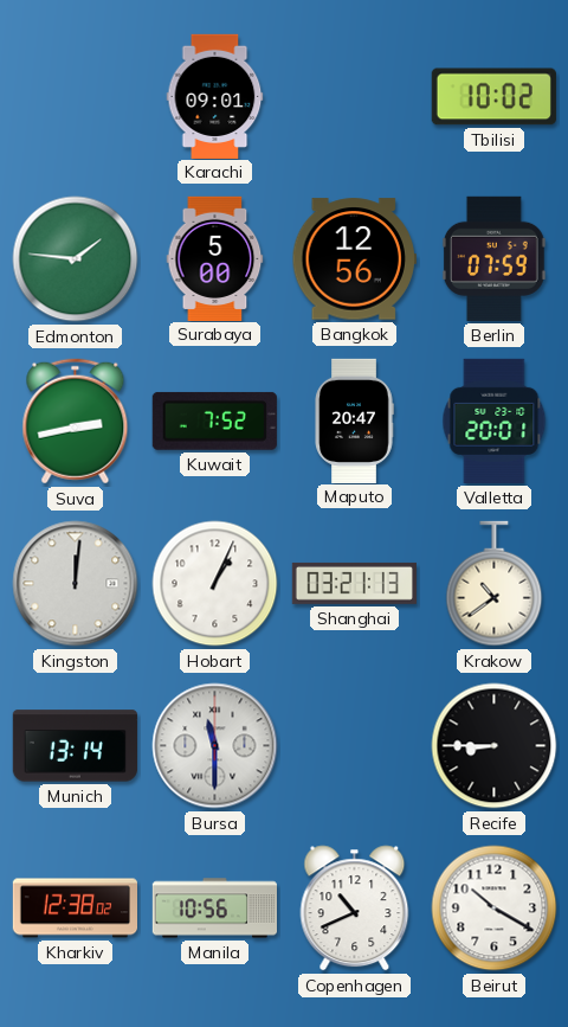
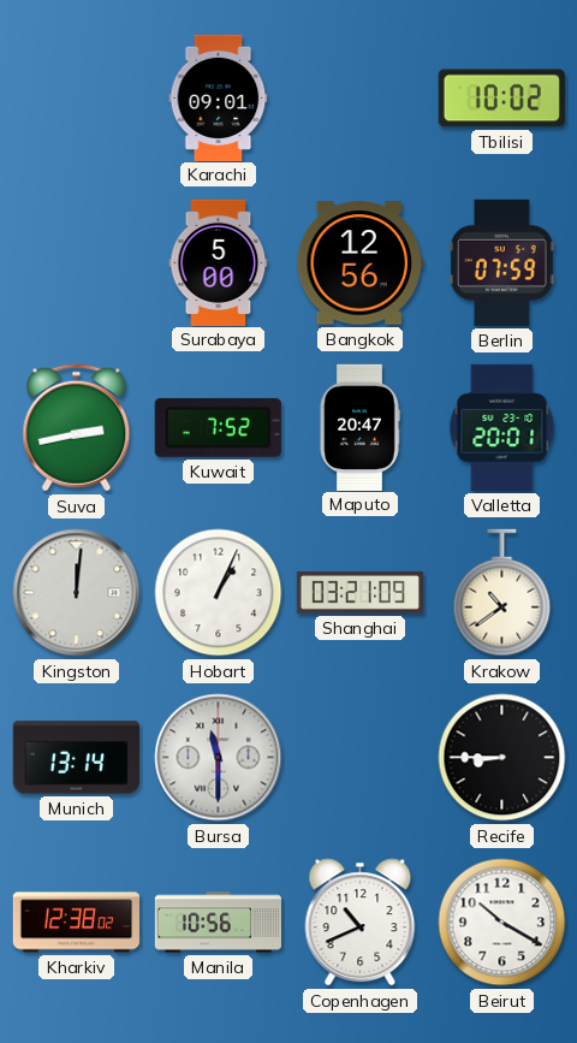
Edmonton: 1:46 -> none
Shanghai: 03:21:13 -> 03:21:09
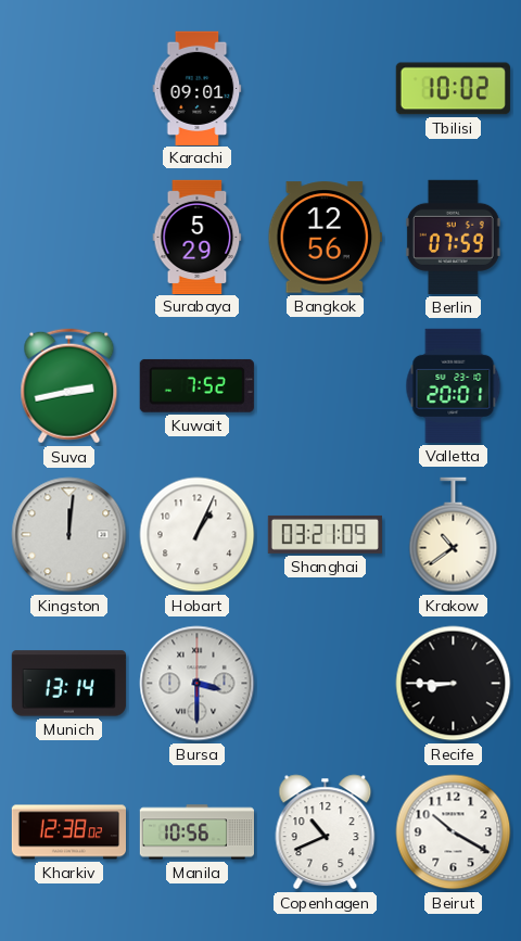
Surabaya: 5:00 -> 5:29
Maputo: 20:47 -> none
Bursa: 11:30 -> 3:30
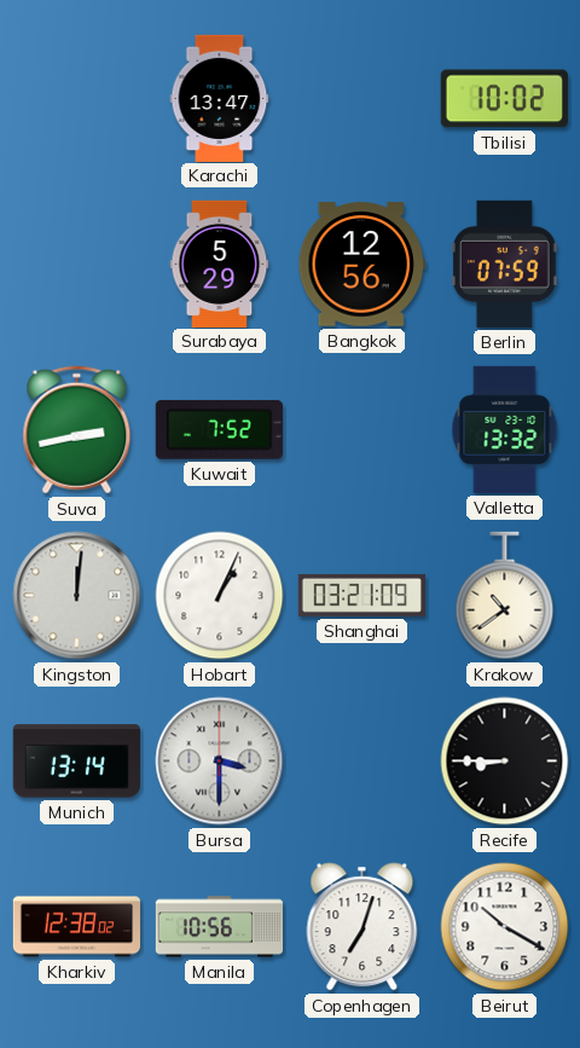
Karachi: 09:01 -> 13:47
Valletta: 20:01 -> 13:32
Copenhagen: 10:41 -> 7:03
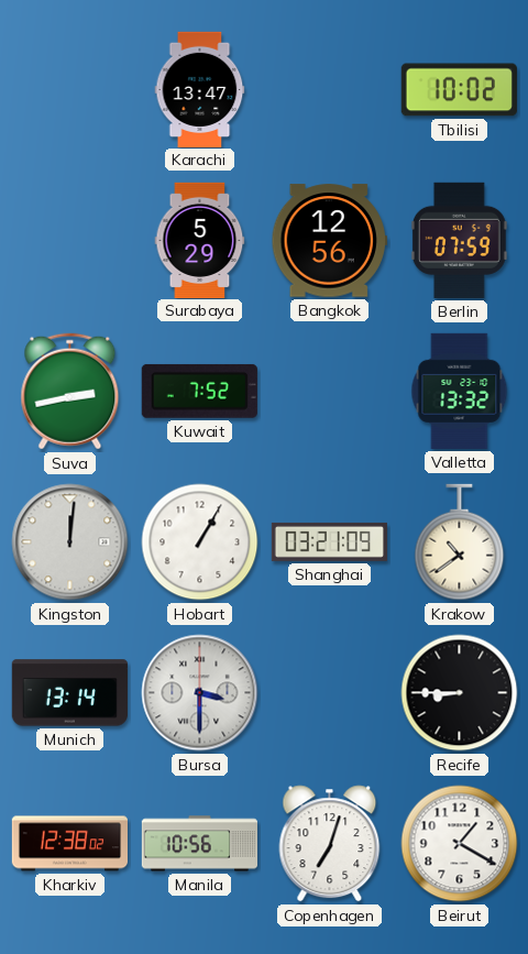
Hobart: 1:04 -> 1:05
Beirut: 10:20 -> 1:20
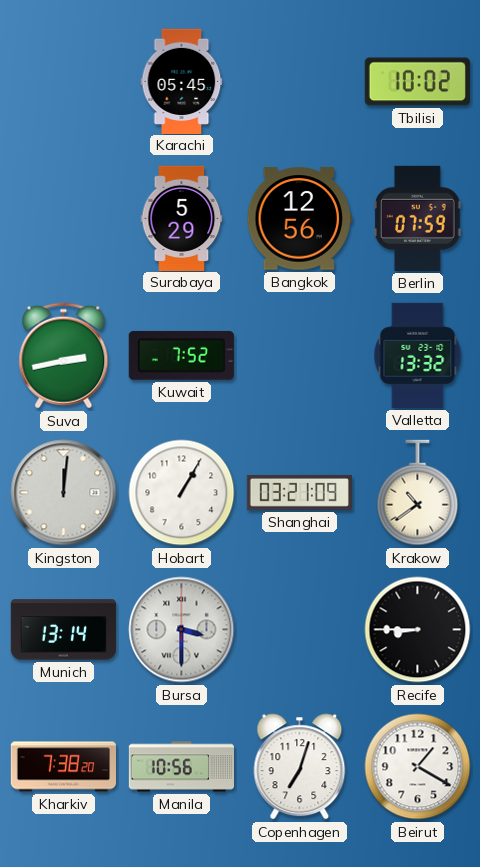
Karachi: 13:47 -> 05:45
Kharkiv: 12:38 -> 7:38
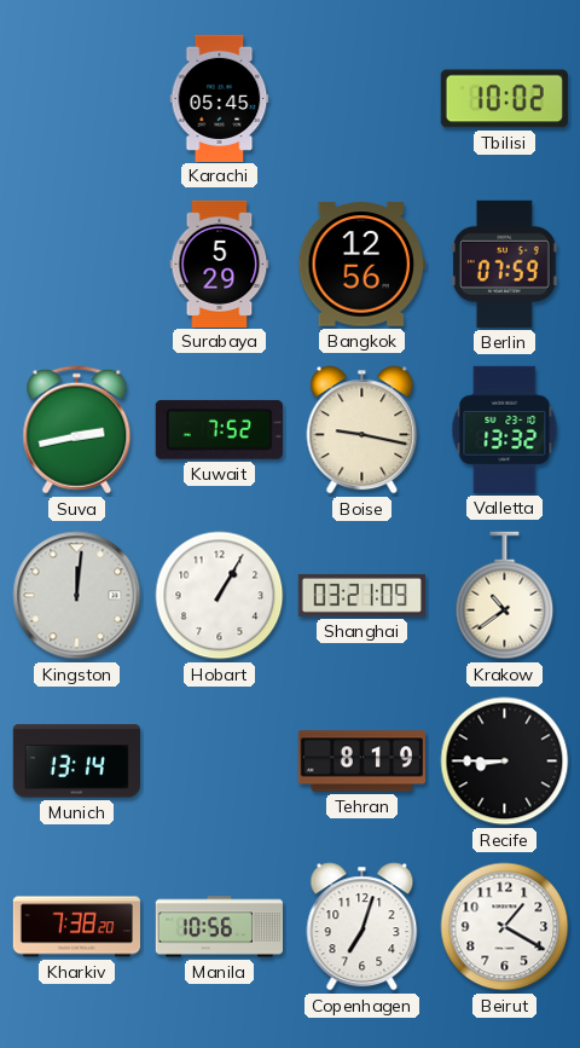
Boise: none -> 9:17
Bursa: 3:30 -> none
Tehran: none -> 8:19
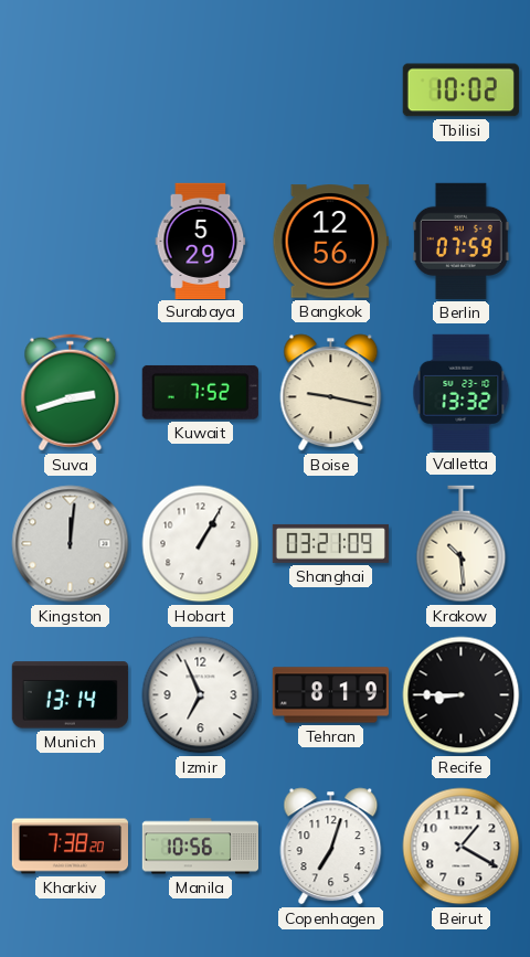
Karachi: 05:45 -> none
Suva: 2:43 -> 2:42
Krakow: 10:39 -> 10:29
Izmir: none -> 6:56
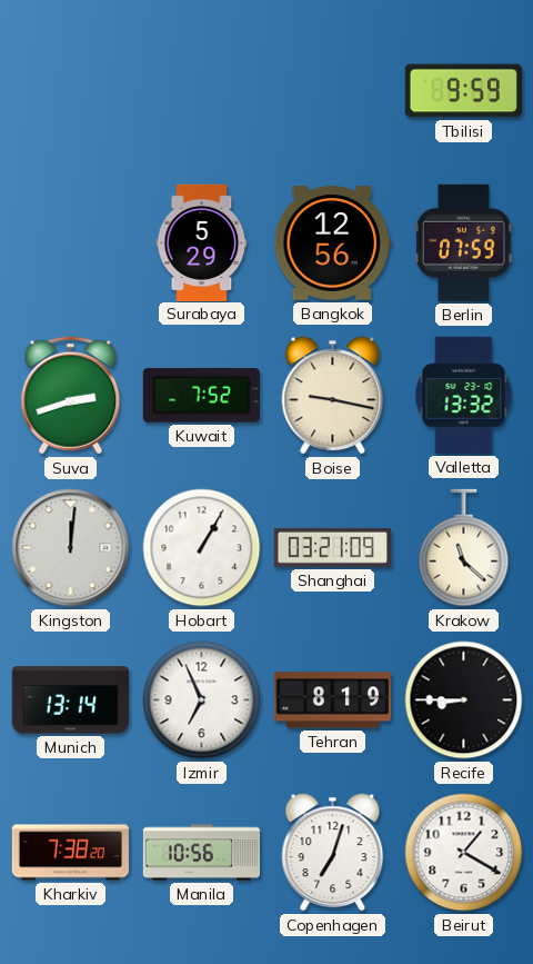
Tbilisi: 10:02 -> 9:59
Krakow: 10:29 -> 11:22
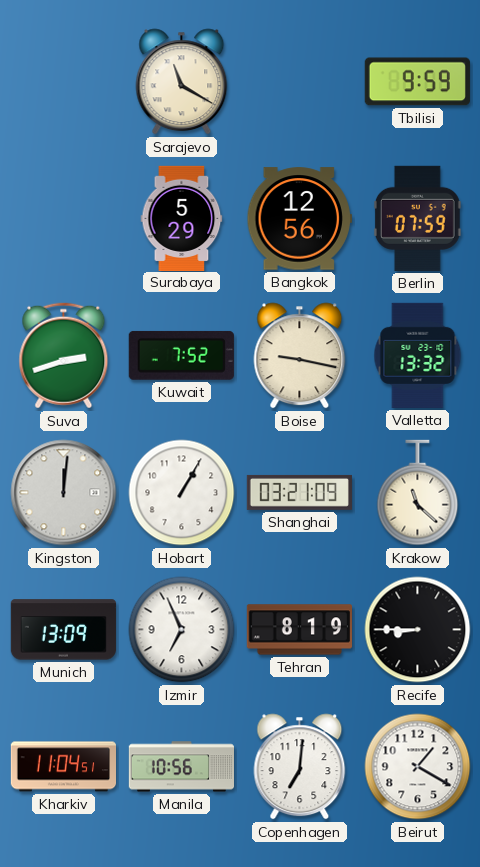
Sarajevo: none -> 11:20
Munich: 13:14 -> 13:09
Kharkiv: 7:38 -> 11:04
Copenhagen: 7:03 -> 7:01
